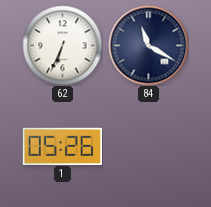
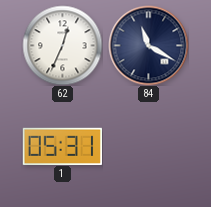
62: 6:34 -> 12:34
1: 05:26 -> 05:31
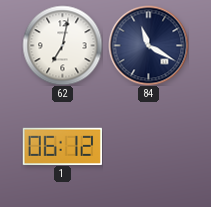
62: 12:34 -> 7:02
1: 05:31 -> 06:12
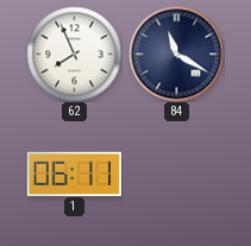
62: 7:02 -> 7:56
1: 06:12 -> 06:11
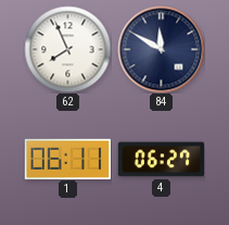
84: 11:20 -> 11:50
4: none -> 06:27
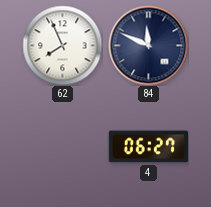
84: 11:50 -> 11:49
1: 06:11 -> none
